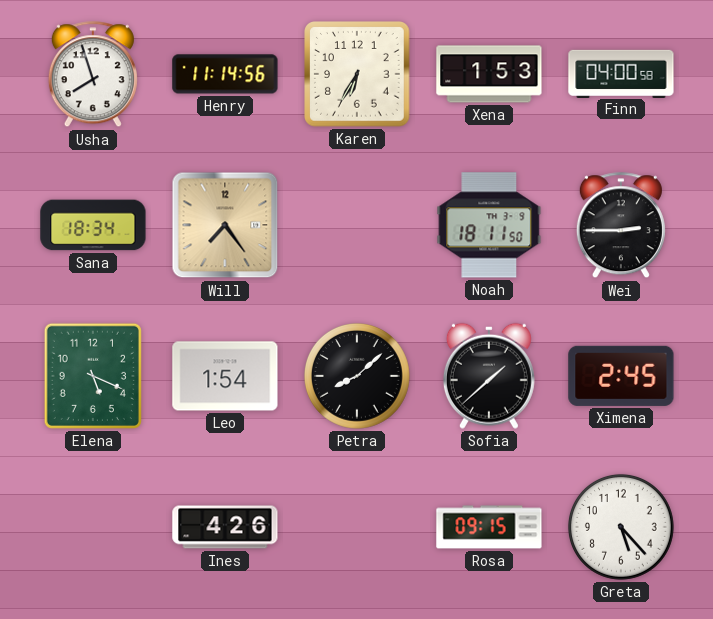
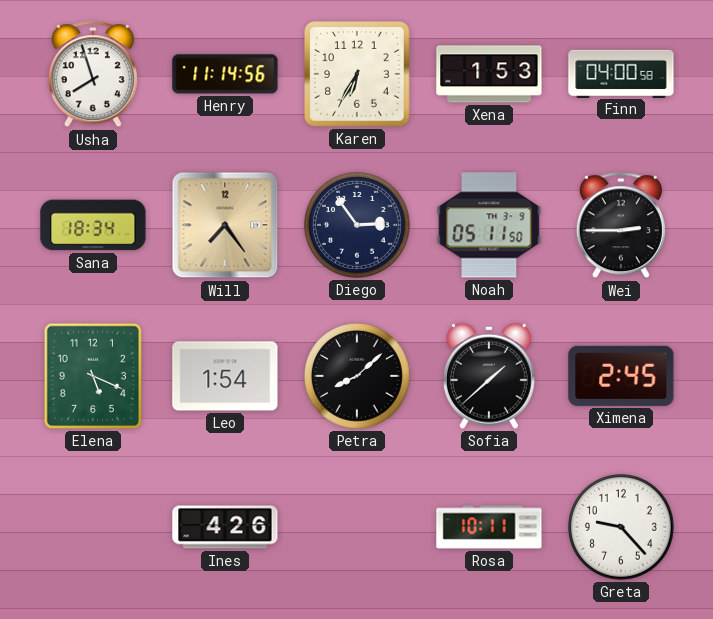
Diego: none -> 2:54
Noah: 18:11 -> 05:11
Rosa: 09:15 -> 10:11
Greta: 5:23 -> 9:23
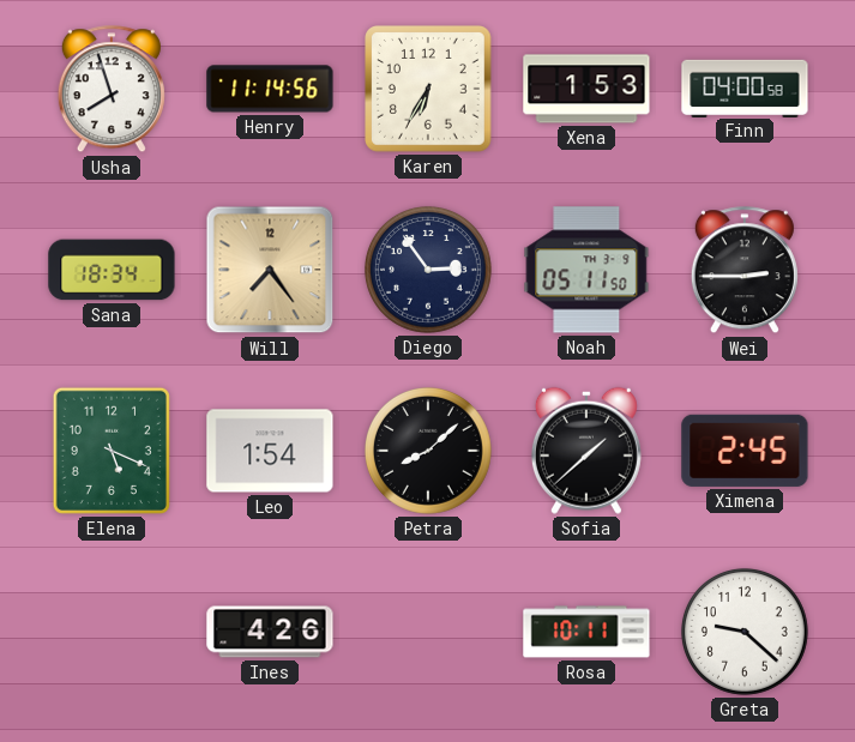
Greta: 9:23 -> 9:22
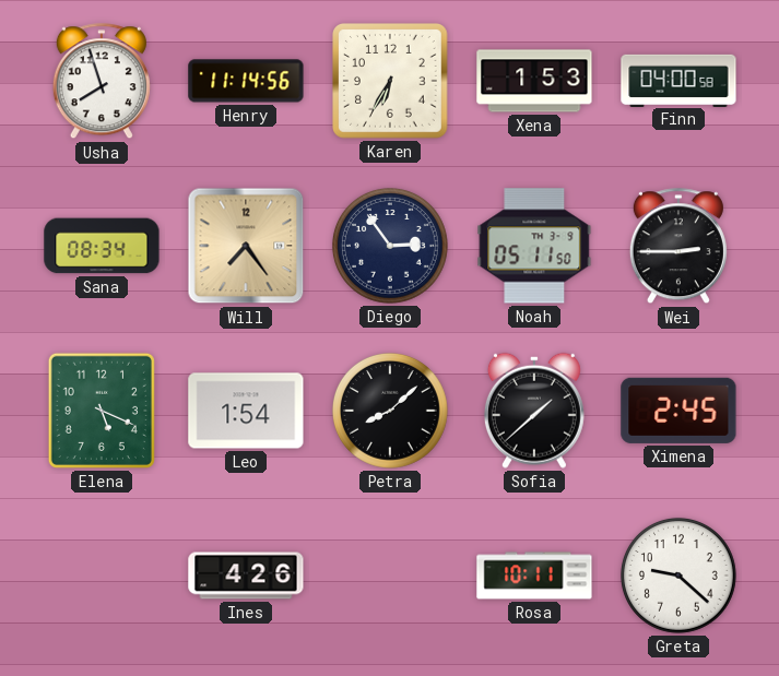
Sana: 18:34 -> 08:34
